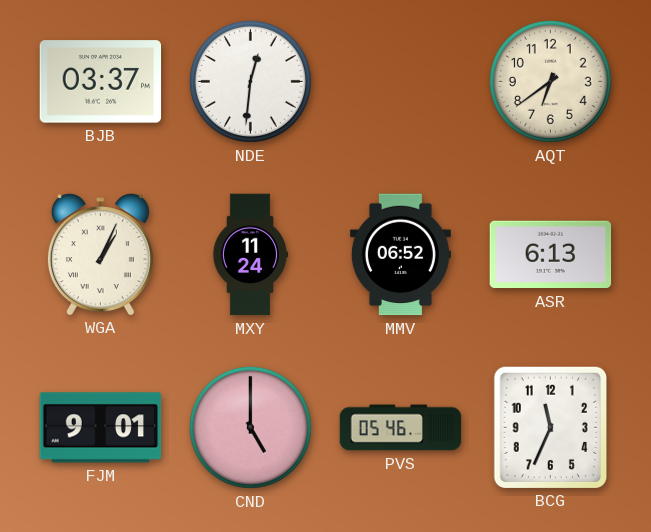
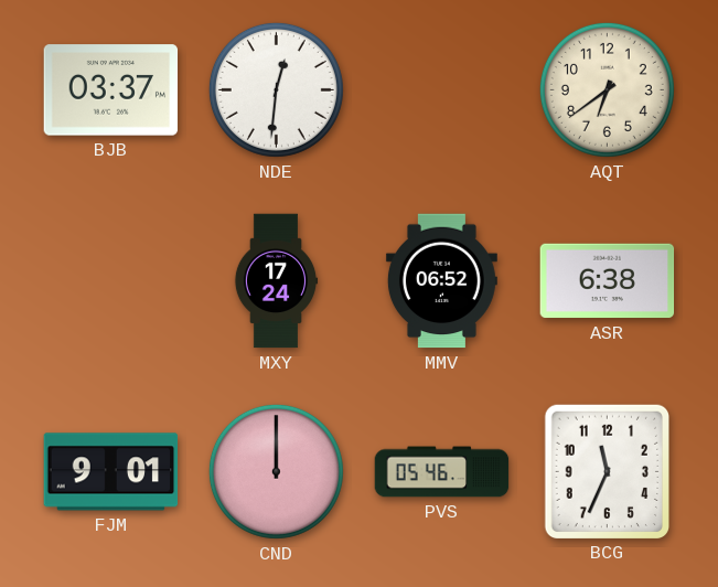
WGA: 1:04 -> none
MXY: 11:24 -> 17:24
ASR: 6:13 -> 6:38
CND: 5:00 -> 12:00
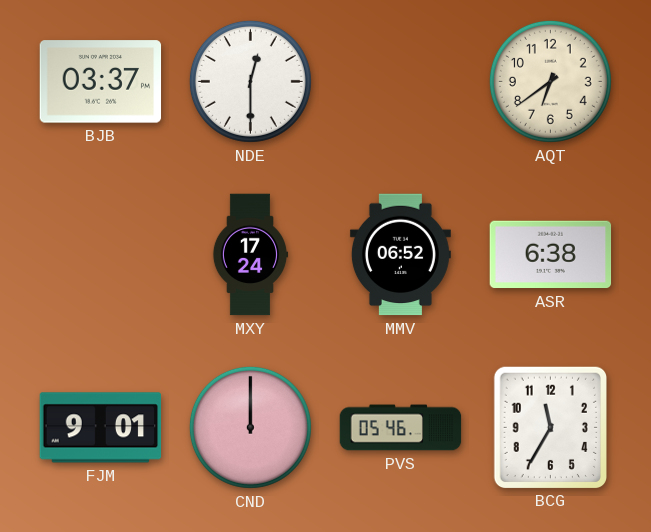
NDE: 12:31 -> 12:30
BCG: 11:34 -> 11:35
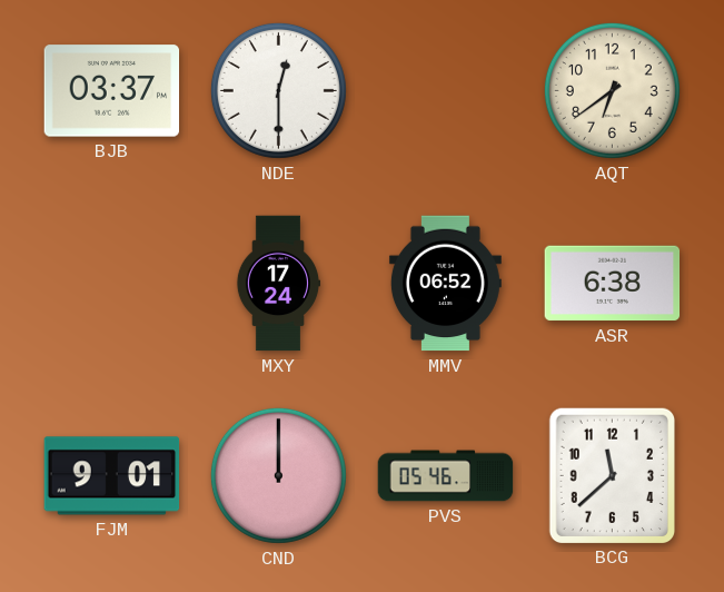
BCG: 11:35 -> 11:38
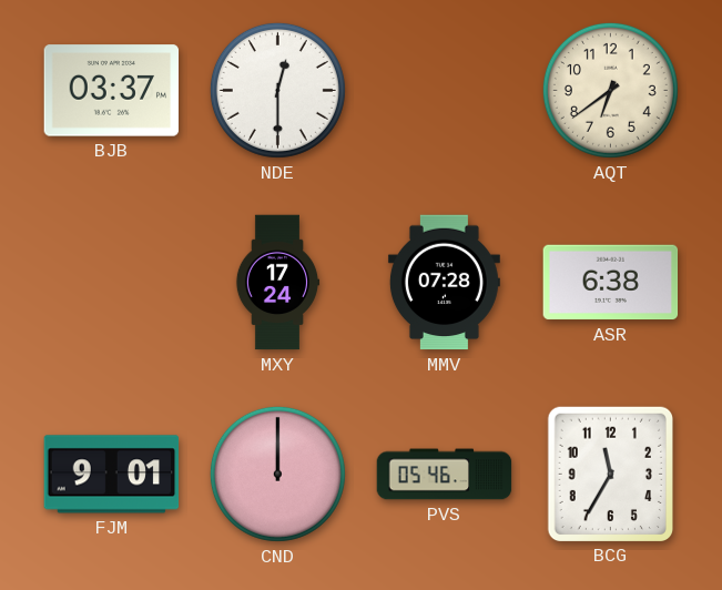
MMV: 06:52 -> 07:28
BCG: 11:38 -> 11:35
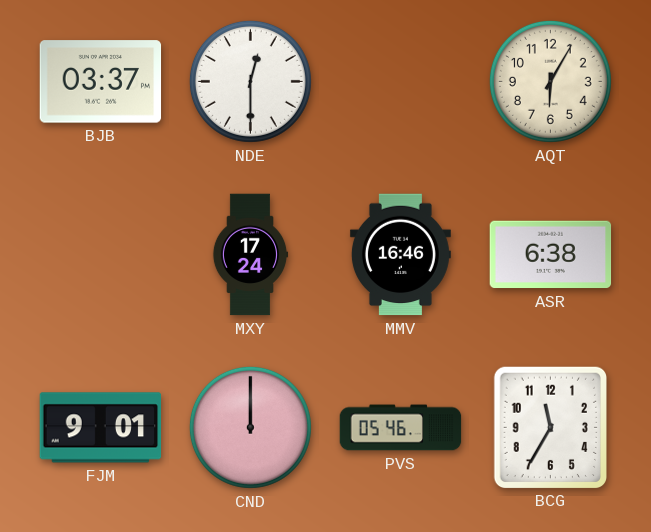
AQT: 6:39 -> 6:05
MMV: 07:28 -> 16:46
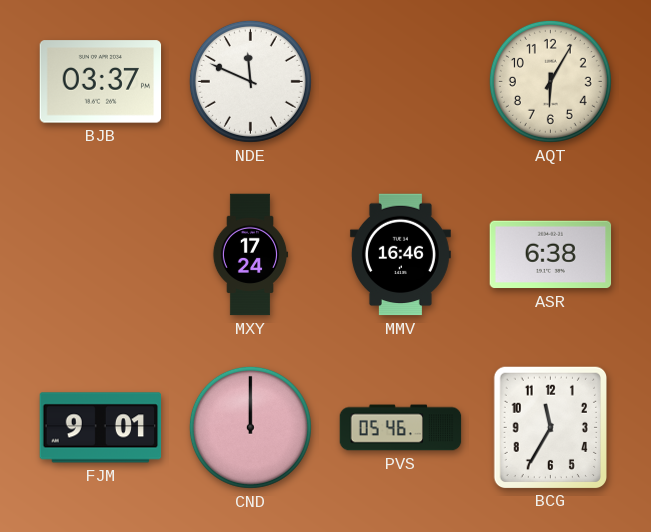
NDE: 12:30 -> 11:49
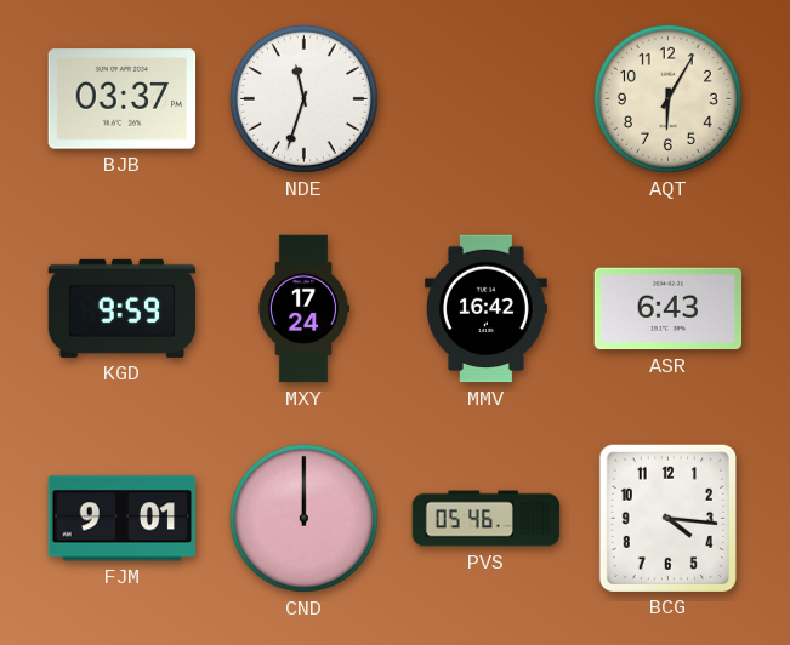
NDE: 11:49 -> 11:33
KGD: none -> 9:59
MMV: 16:46 -> 16:42
ASR: 6:38 -> 6:43
BCG: 11:35 -> 4:16
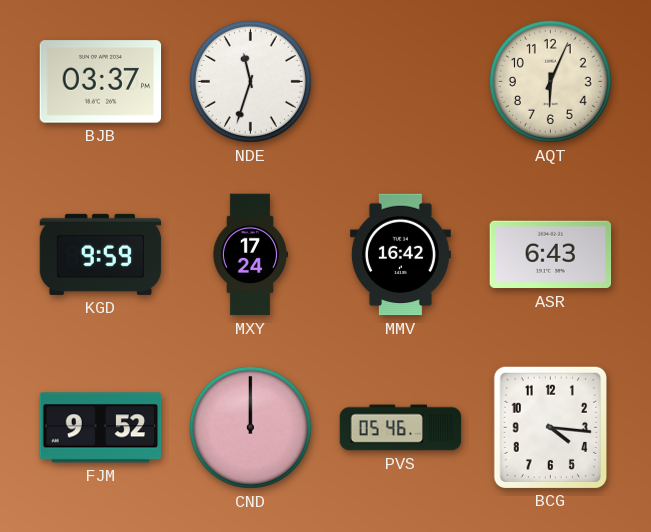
AQT: 6:05 -> 6:04
FJM: 9:01 -> 9:52
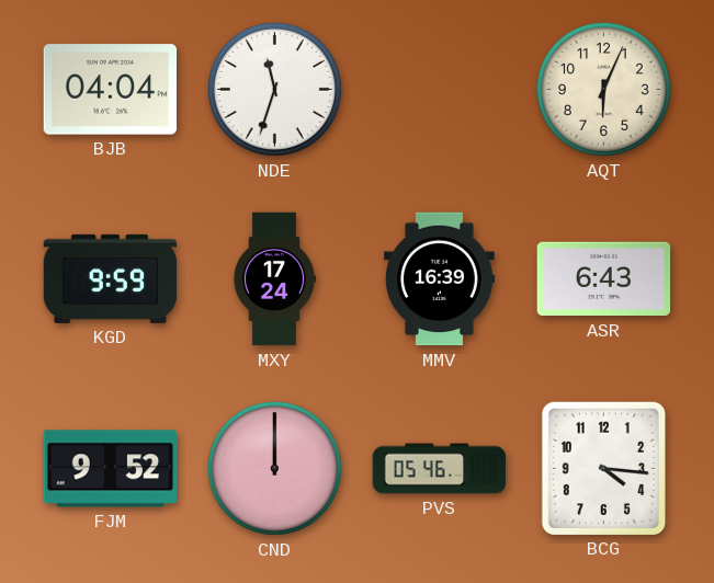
BJB: 03:37 -> 04:04
MMV: 16:42 -> 16:39
